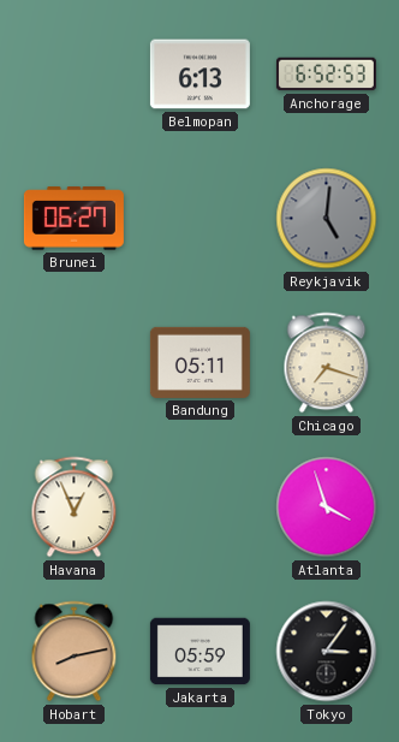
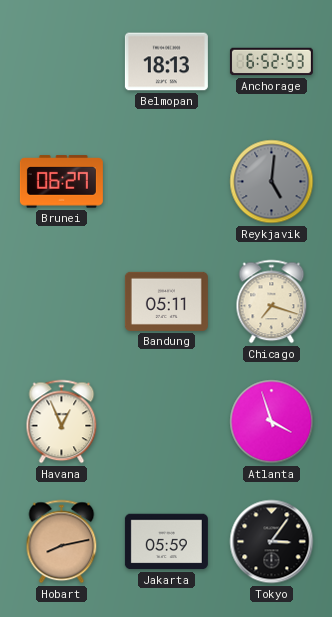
Belmopan: 6:13 -> 18:13
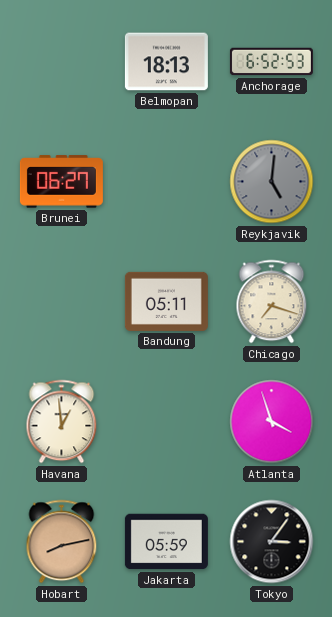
Havana: 12:56 -> 12:59
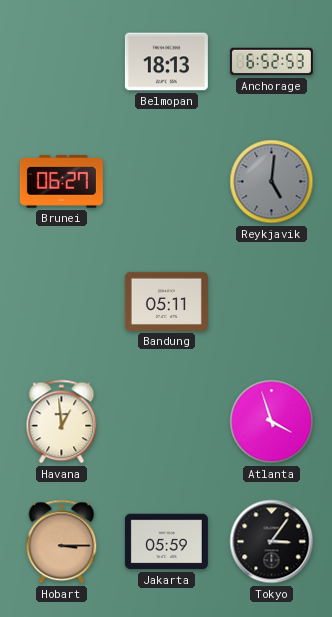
Chicago: 7:18 -> none
Hobart: 8:13 -> 3:15
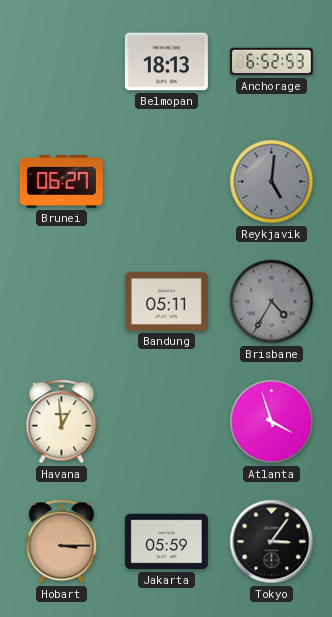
Brisbane: none -> 4:35
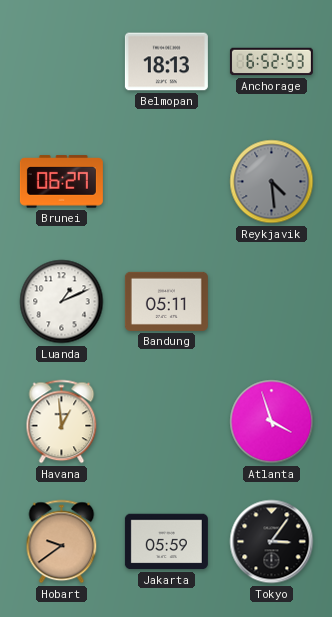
Reykjavik: 5:01 -> 4:29
Luanda: none -> 1:11
Brisbane: 4:35 -> none
Hobart: 3:15 -> 9:39
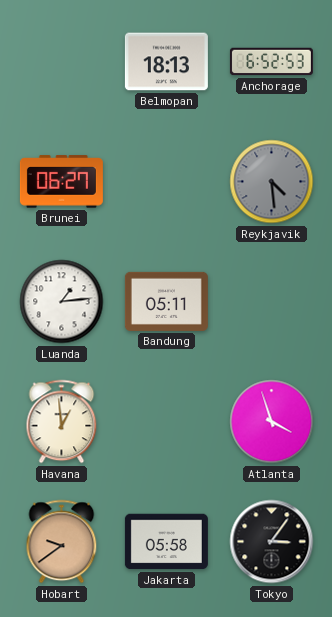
Luanda: 1:11 -> 1:14
Jakarta: 05:59 -> 05:58
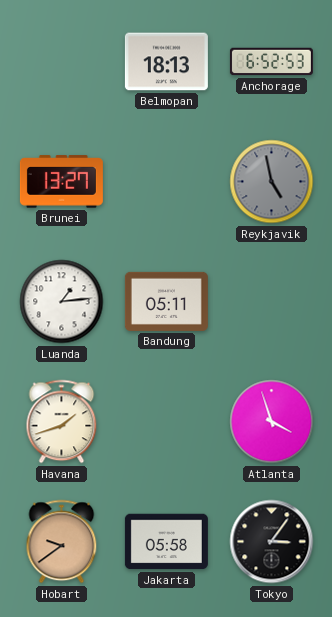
Brunei: 06:27 -> 13:27
Reykjavik: 4:29 -> 4:58
Havana: 12:59 -> 1:42
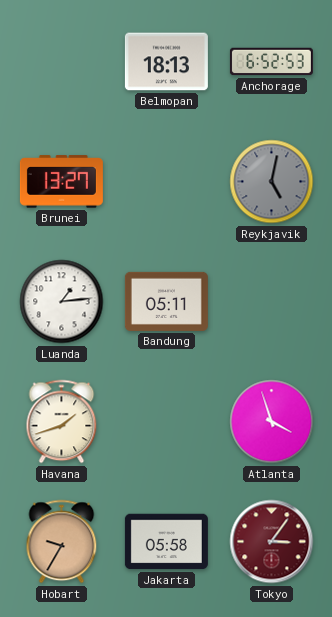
Reykjavik: 4:58 -> 5:02
Hobart: 9:39 -> 9:35
Tokyo dial: black -> burgundy
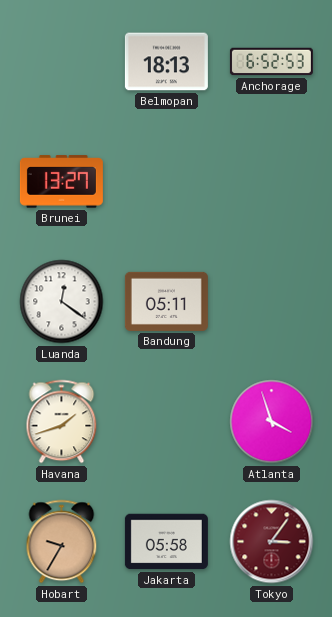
Reykjavik: 5:02 -> none
Luanda: 1:14 -> 12:21
